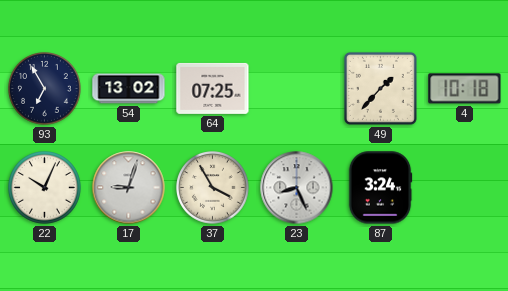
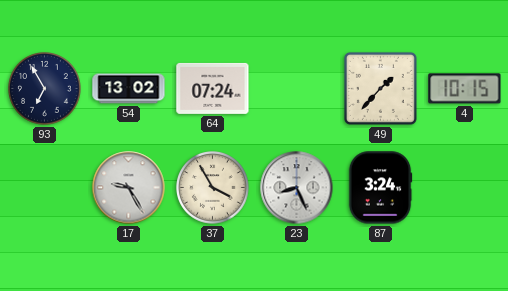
64: 07:25 -> 07:24
4: 10:18 -> 10:15
22: 10:04 -> none
17: 9:03 -> 9:25
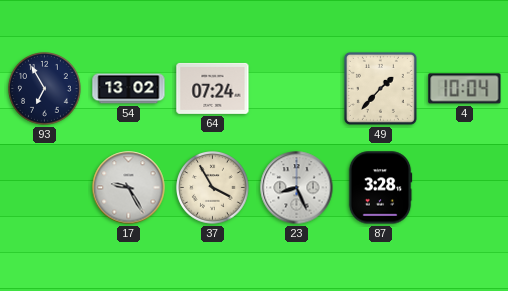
4: 10:15 -> 10:04
87: 3:24 -> 3:28
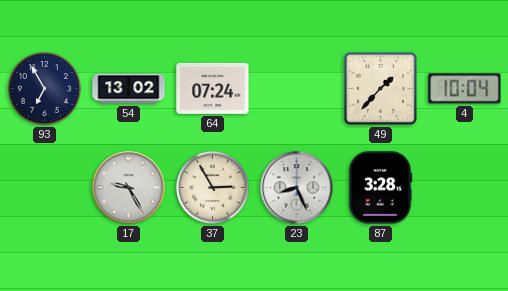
37: 3:55 -> 2:55
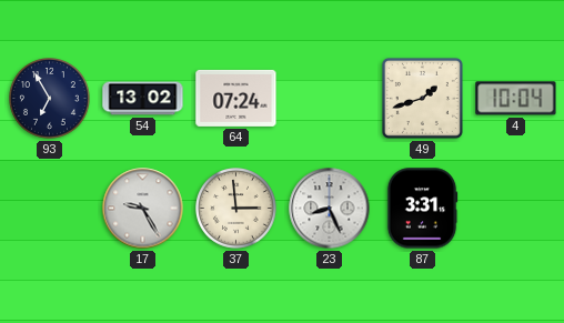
49: 1:37 -> 1:42
37: 2:55 -> 2:59
87: 3:28 -> 3:31
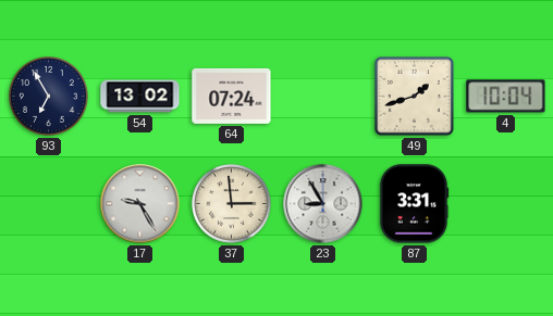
23: 8:26 -> 8:55
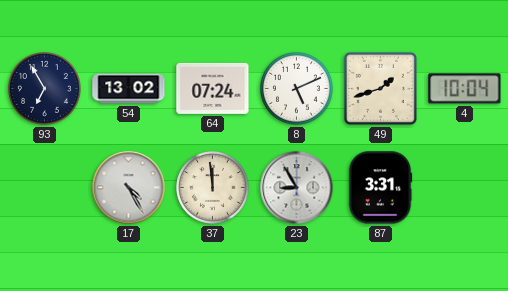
8: none -> 5:11
17: 9:25 -> 4:25
37: 2:59 -> 11:59
